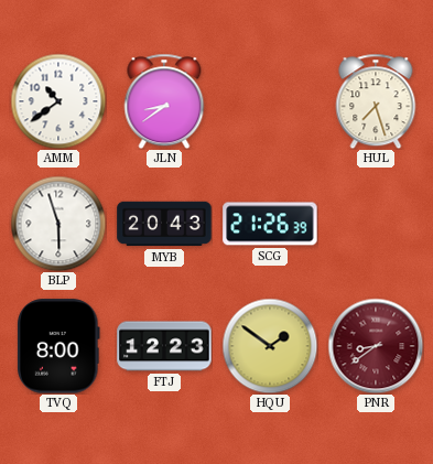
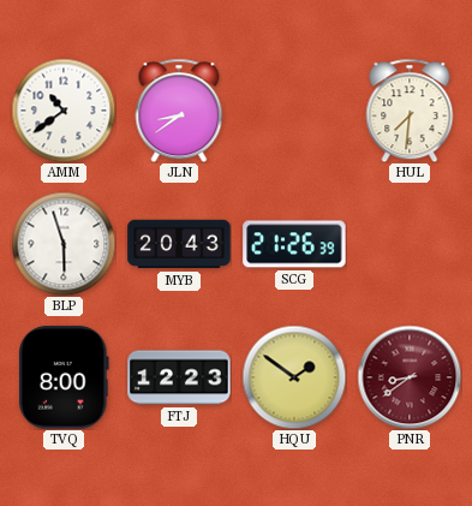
HUL: 7:27 -> 7:31
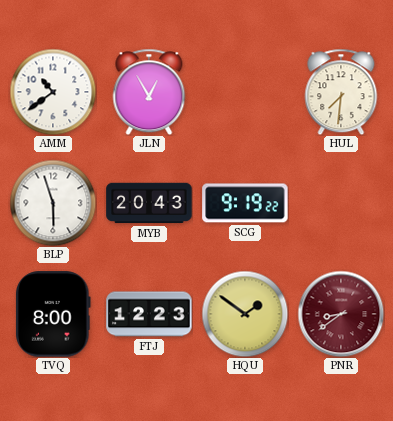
JLN: 8:39 -> 12:55
SCG: 21:26 -> 9:19
